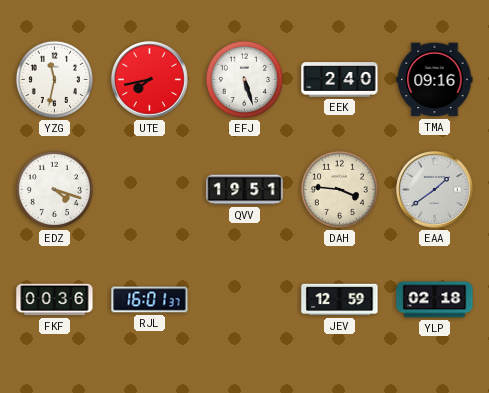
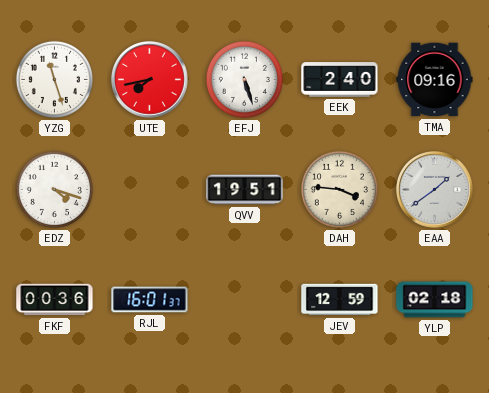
YZG: 11:32 -> 11:27
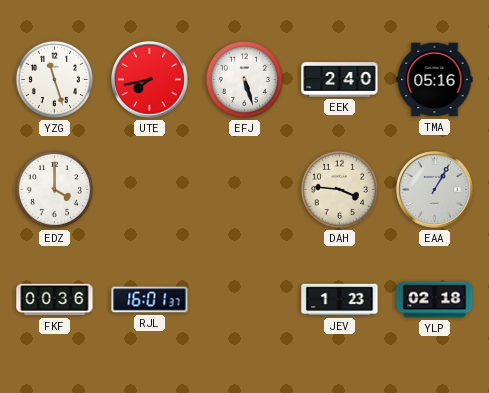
TMA: 09:16 -> 05:16
EDZ: 4:18 -> 4:00
QVV: 19:51 -> none
EAA: 1:39 -> 1:05
JEV: 12:59 -> 1:23
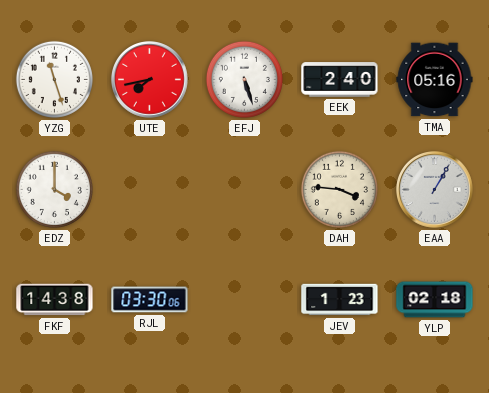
FKF: 00:36 -> 14:38
RJL: 16:01 -> 03:30
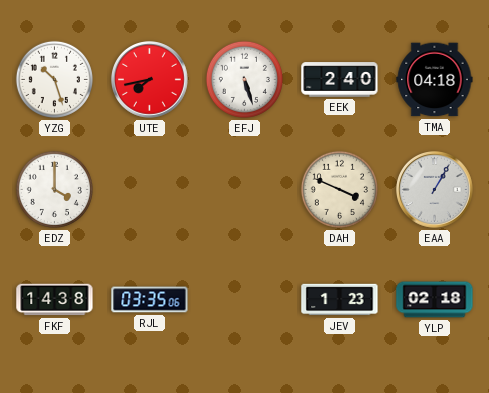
YZG: 11:27 -> 10:27
TMA: 05:16 -> 04:18
DAH: 3:46 -> 3:49
RJL: 03:30 -> 03:35
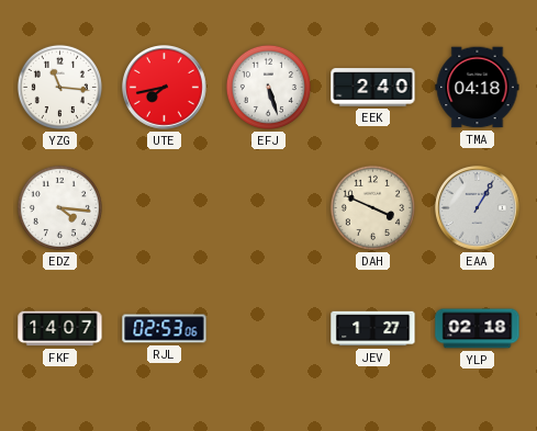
YZG: 10:27 -> 11:16
EDZ: 4:00 -> 4:16
FKF: 14:38 -> 14:07
RJL: 03:35 -> 02:53
JEV: 1:23 -> 1:27
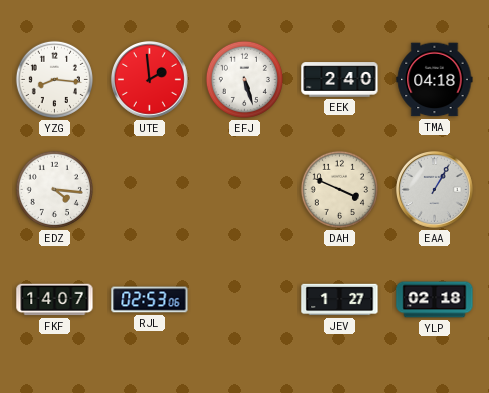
YZG: 11:16 -> 8:16
UTE: 7:43 -> 1:59
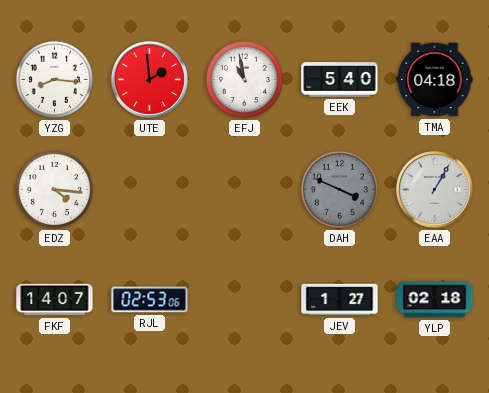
EFJ: 5:27 -> 10:58
EEK: 2:40 -> 5:40
DAH dial: cream -> grey
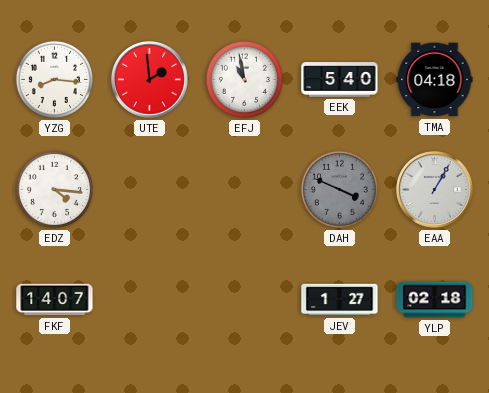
RJL: 02:53 -> none
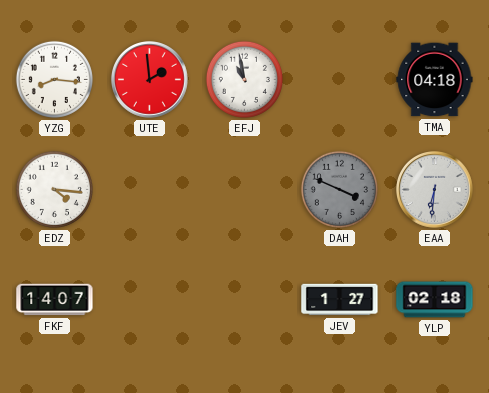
EEK: 5:40 -> none
EAA: 1:05 -> 6:31
